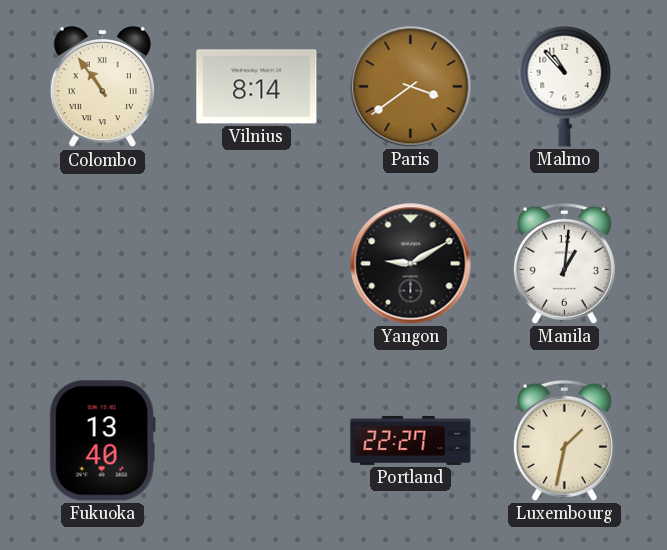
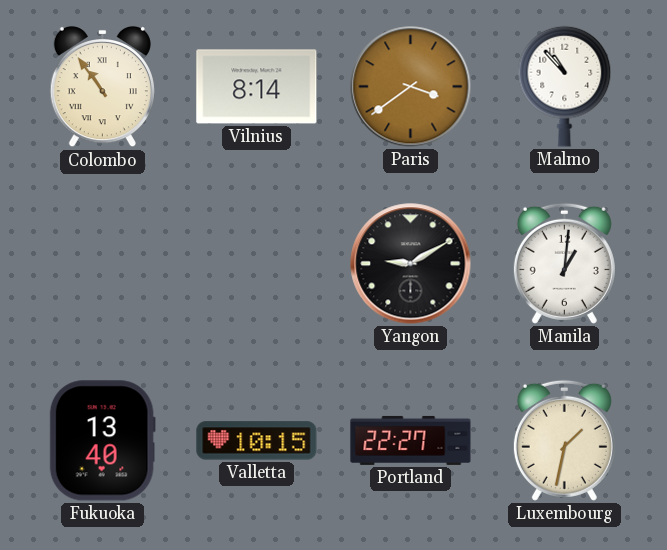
Valletta: none -> 10:15
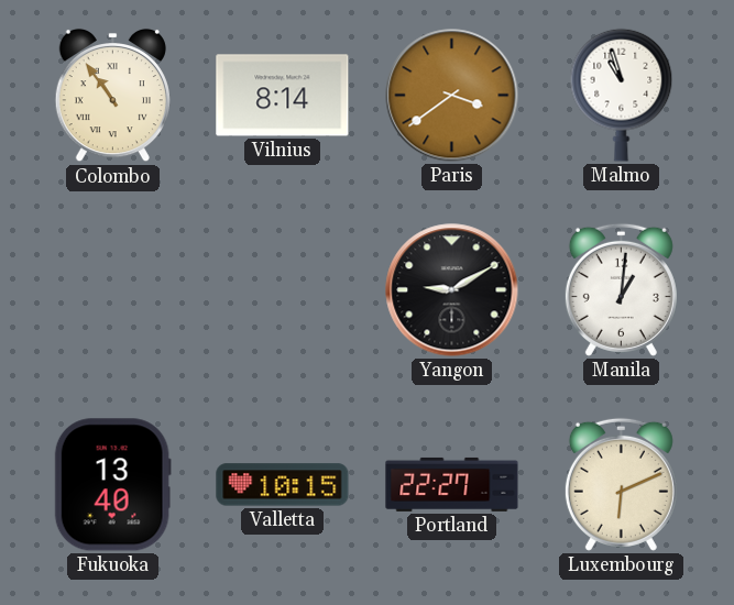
Malmo: 10:53 -> 10:57
Luxembourg: 1:32 -> 6:11
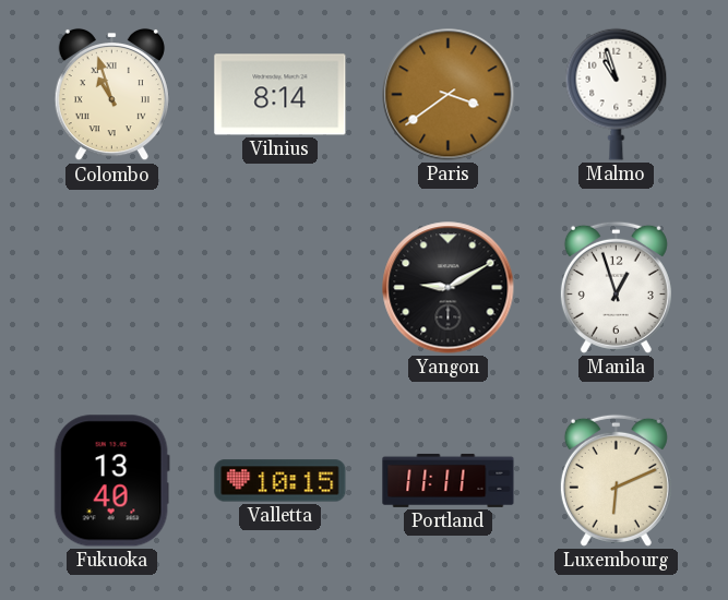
Colombo: 10:54 -> 10:57
Manila: 1:01 -> 12:57
Portland: 22:27 -> 11:11
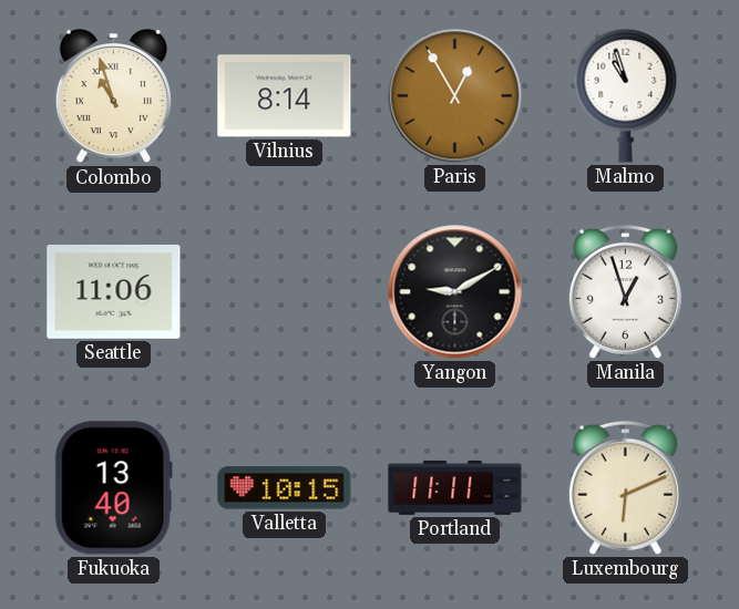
Paris: 3:39 -> 12:55
Seattle: none -> 11:06
